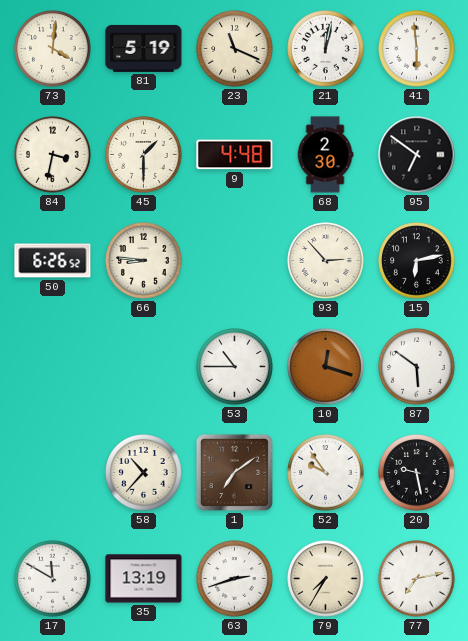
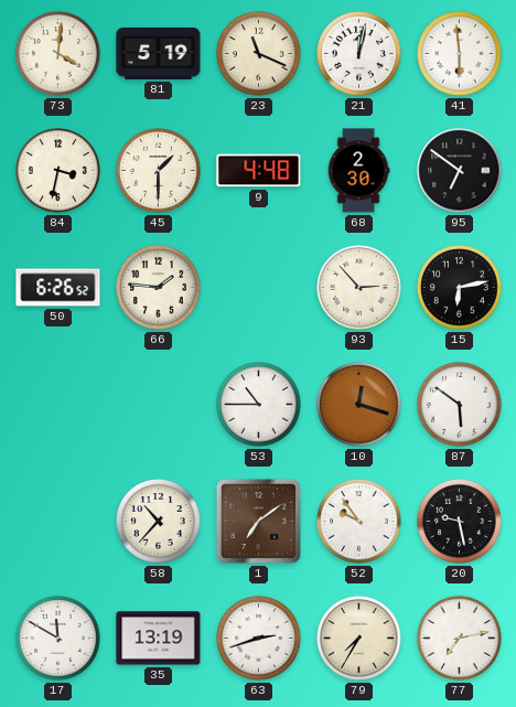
66: 8:46 -> 1:46
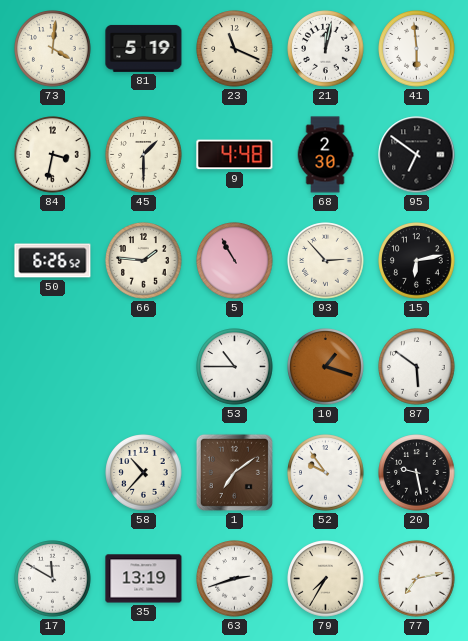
5: none -> 10:55
10: 12:18 -> 1:18
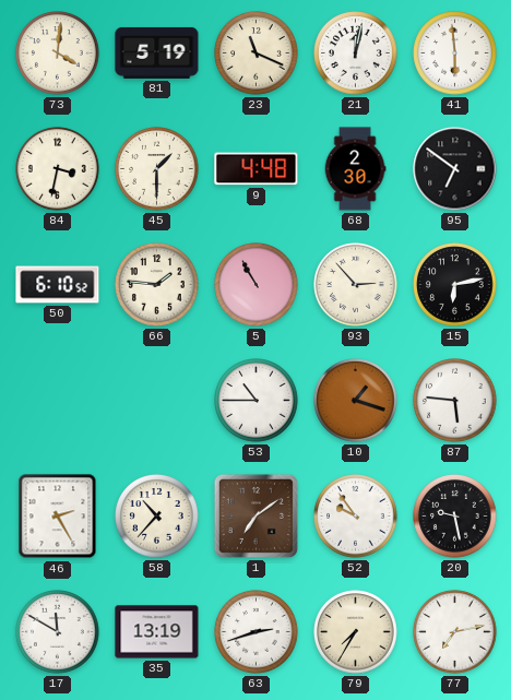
50: 6:26 -> 6:10
87: 5:51 -> 5:46
46: none -> 2:25
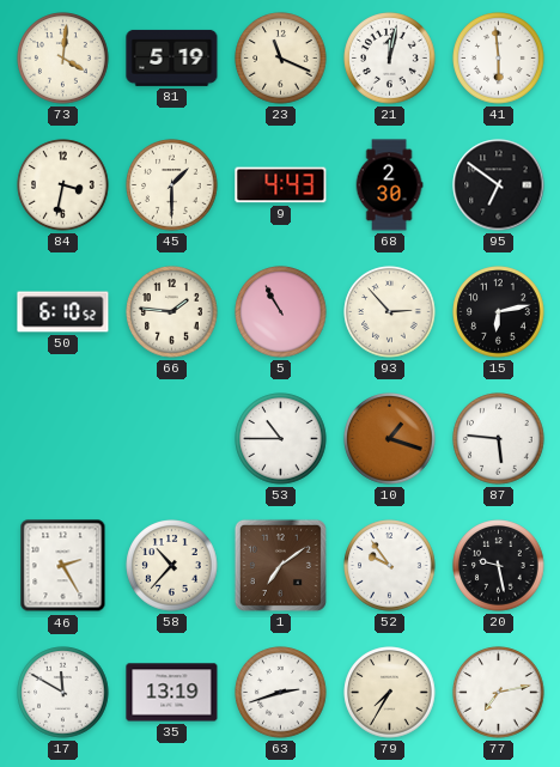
9: 4:48 -> 4:43
